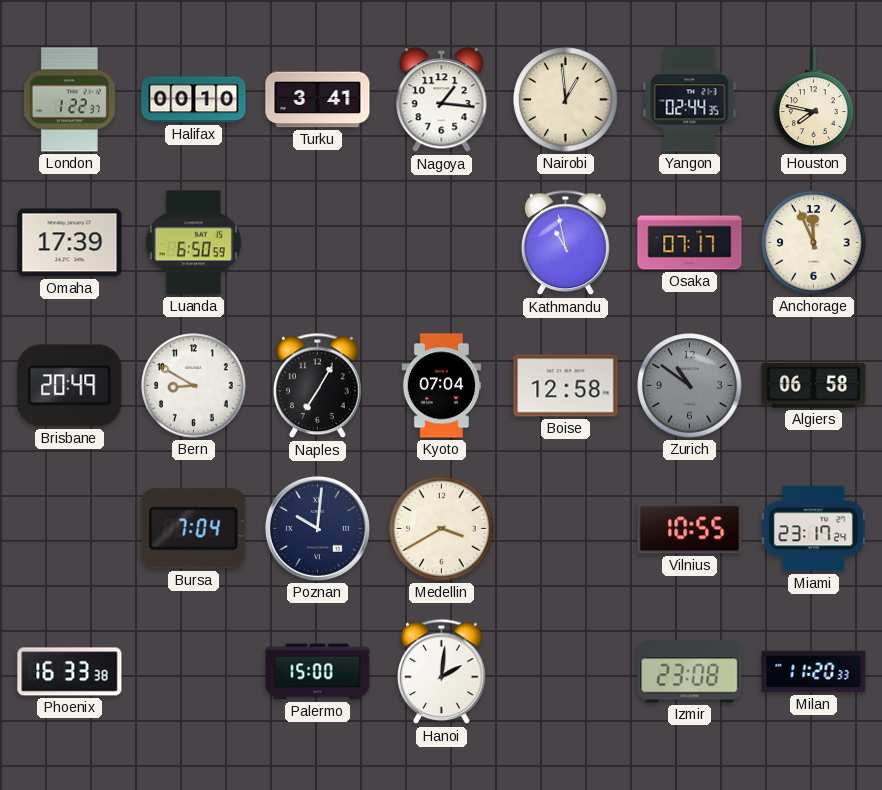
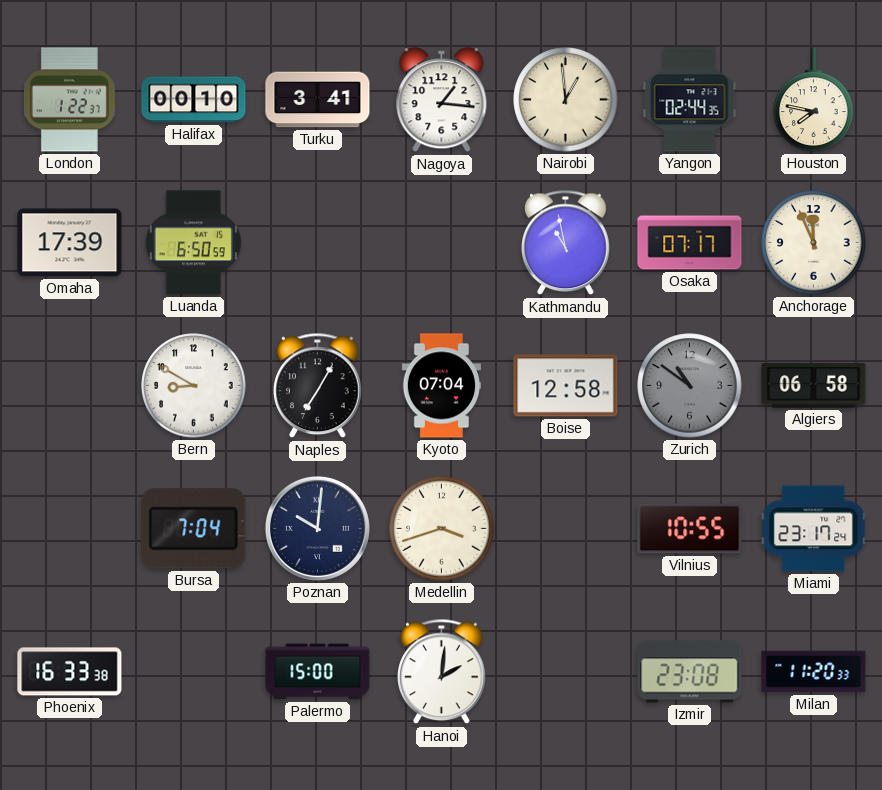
Brisbane: 20:49 -> none
Medellin: 3:40 -> 3:42
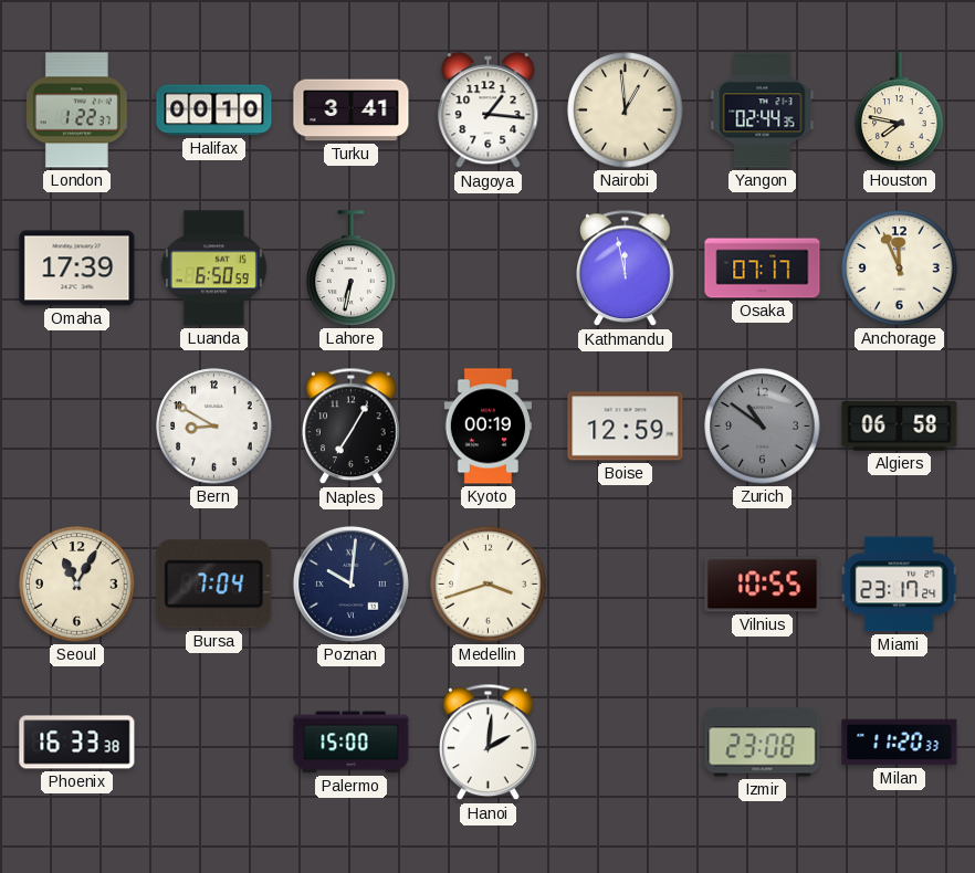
Lahore: none -> 6:32
Kathmandu: 10:58 -> 11:58
Kyoto: 07:04 -> 00:19
Boise: 12:58 -> 12:59
Seoul: none -> 11:05
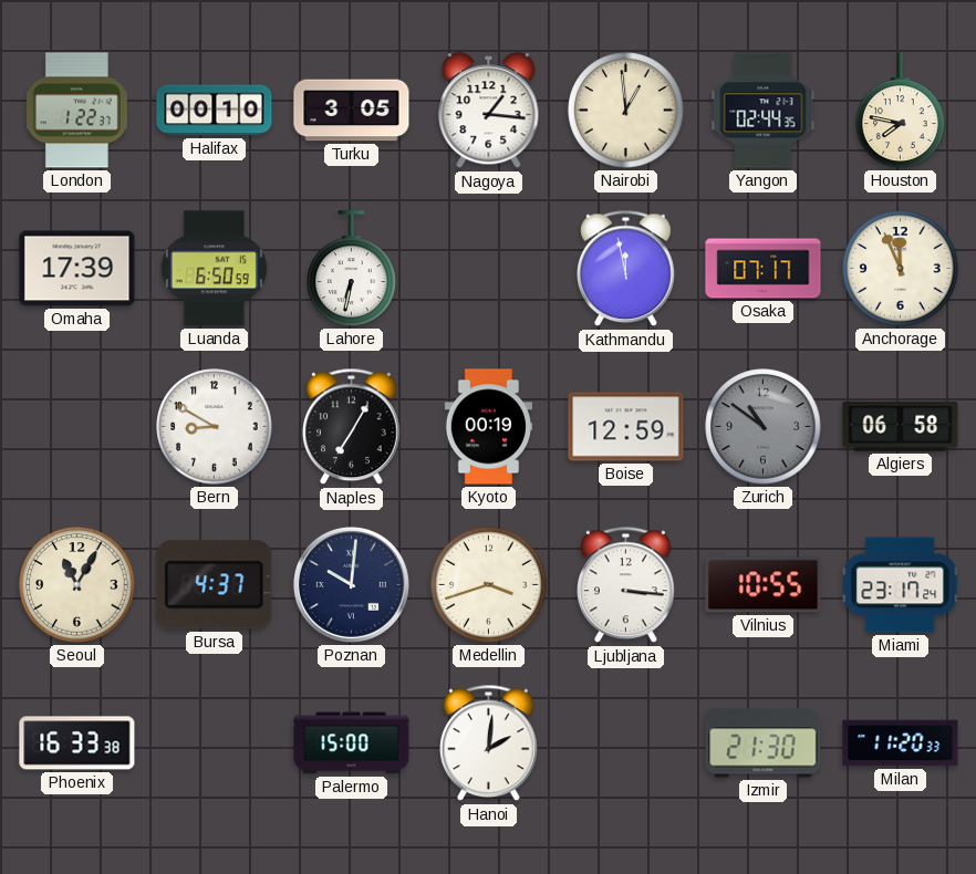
Turku: 3:41 -> 3:05
Bursa: 7:04 -> 4:37
Ljubljana: none -> 3:16
Izmir: 23:08 -> 21:30
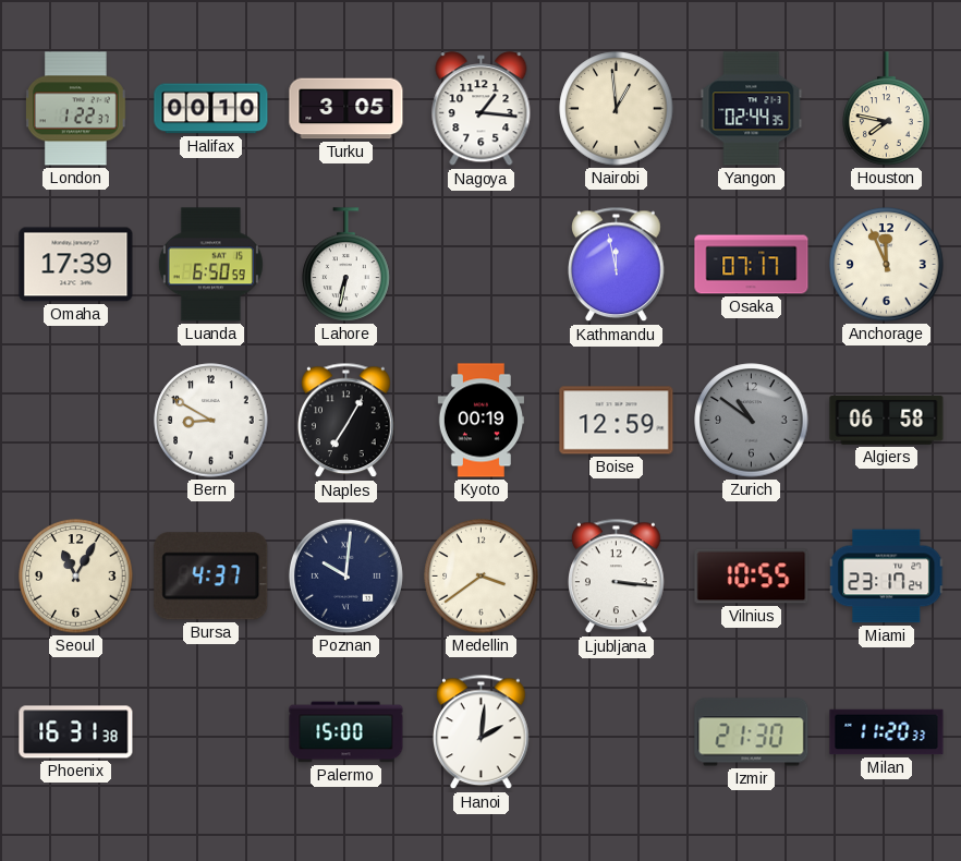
Medellin: 3:42 -> 3:39
Phoenix: 16:33 -> 16:31
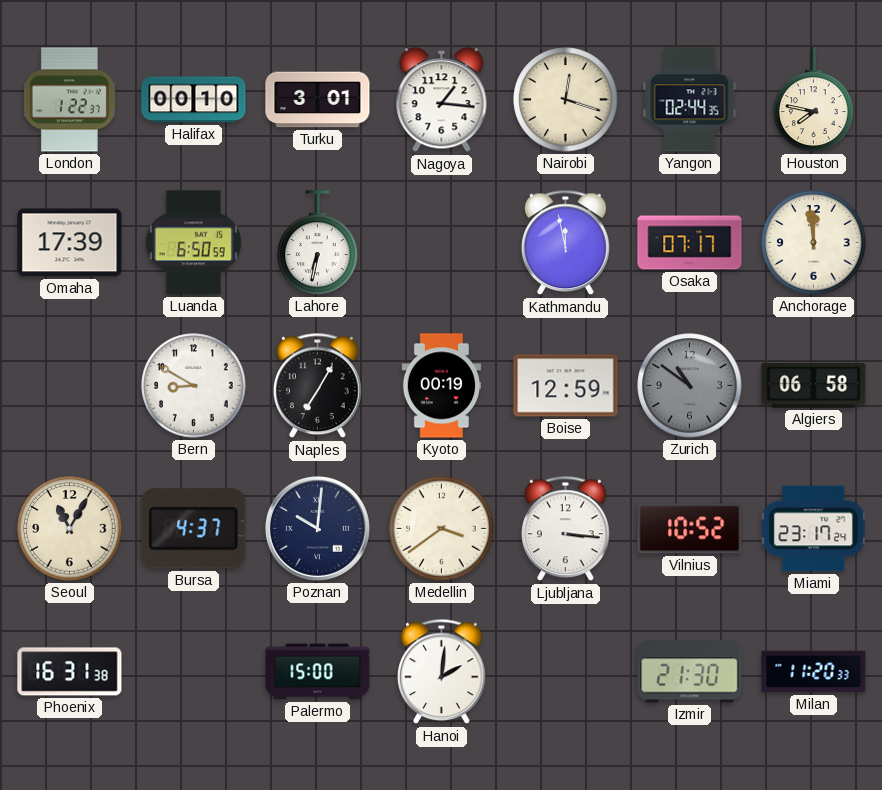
Turku: 3:05 -> 3:01
Nairobi: 12:59 -> 12:18
Anchorage: 11:56 -> 11:59
Vilnius: 10:55 -> 10:52
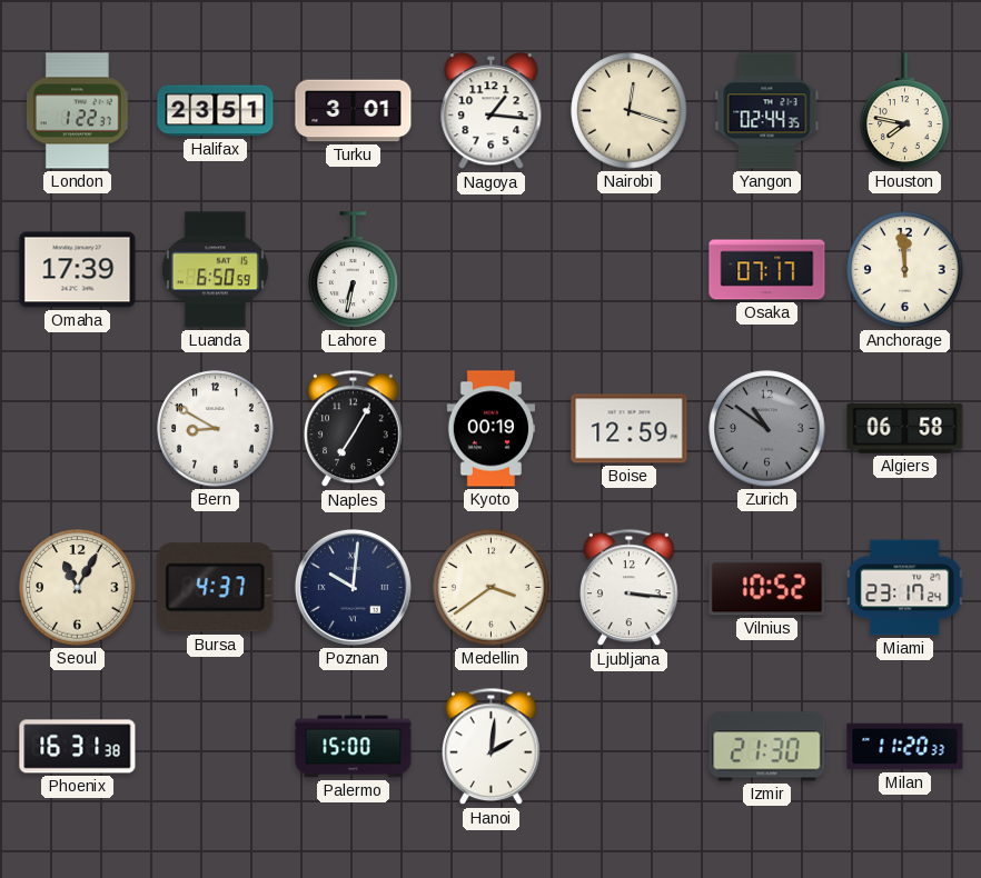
Halifax: 00:10 -> 23:51
Kathmandu: 11:58 -> none
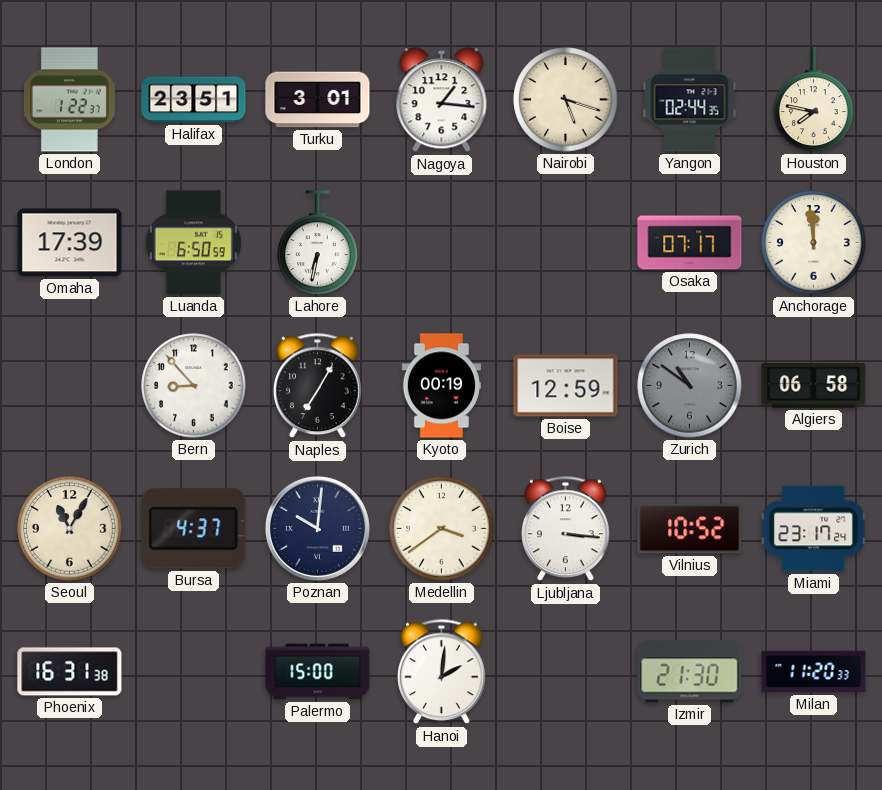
Nairobi: 12:18 -> 5:18
Bern: 8:50 -> 8:53
